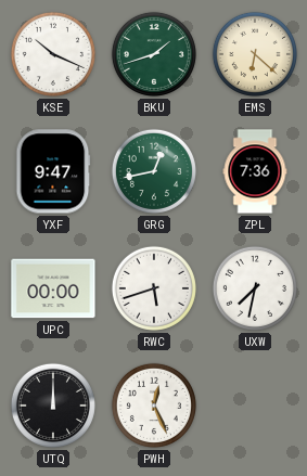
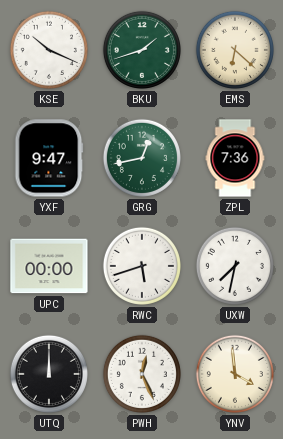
YNV: none -> 3:59
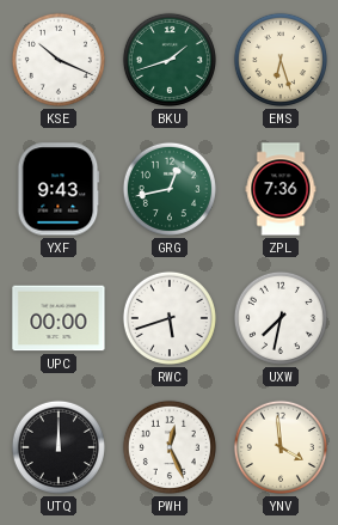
EMS: 6:22 -> 6:27
YXF: 9:47 -> 9:43
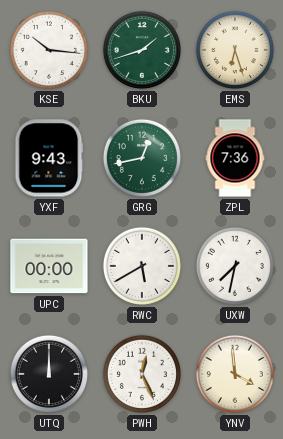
KSE: 10:19 -> 10:16
RWC: 5:42 -> 5:40
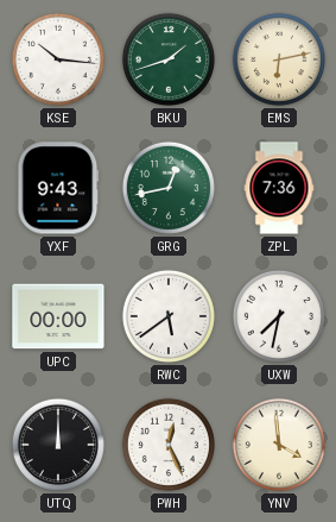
EMS: 6:27 -> 6:13
RWC: 5:40 -> 5:39
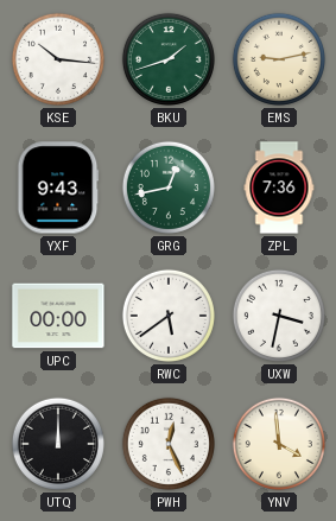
EMS: 6:13 -> 9:13
UXW: 7:32 -> 3:32
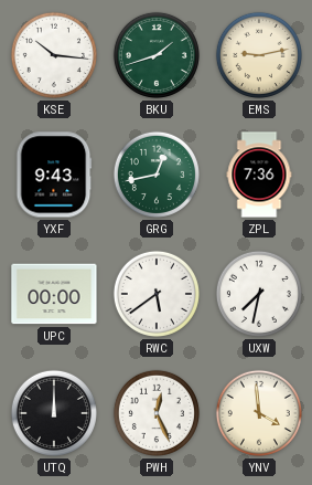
UXW: 3:32 -> 7:32
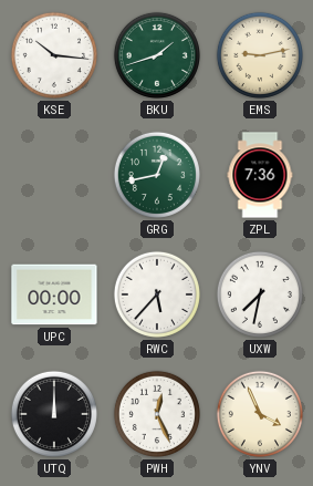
YXF: 9:43 -> none
RWC: 5:39 -> 5:37
YNV: 3:59 -> 3:56
